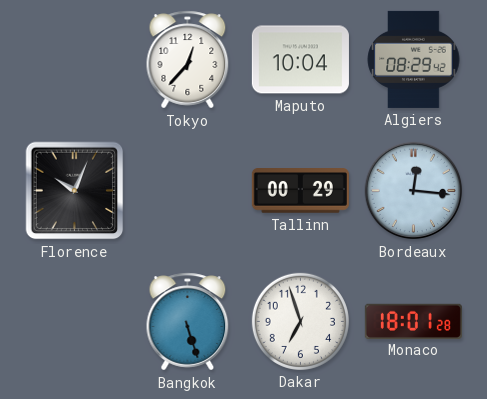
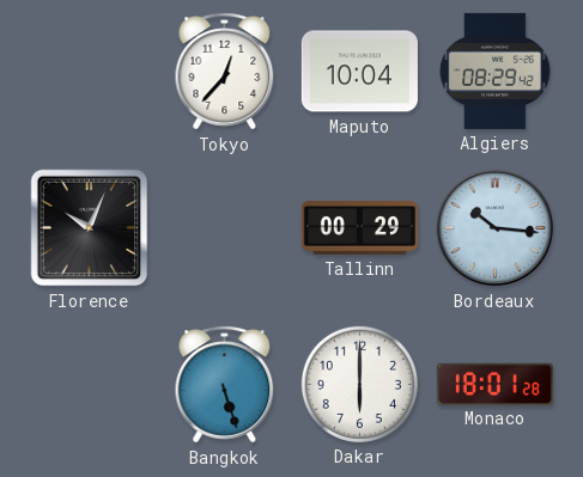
Bordeaux: 12:16 -> 10:16
Dakar: 6:57 -> 6:00
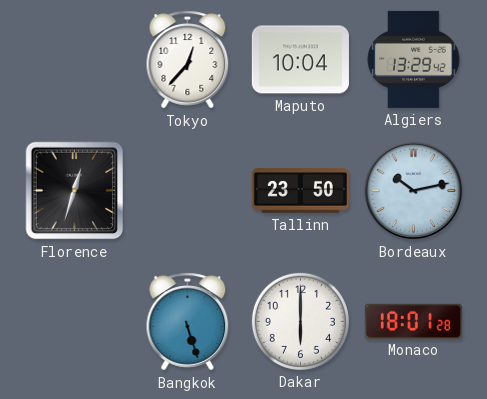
Algiers: 08:29 -> 13:29
Florence: 10:04 -> 12:33
Tallinn: 00:29 -> 23:50
Bordeaux: 10:16 -> 10:13
